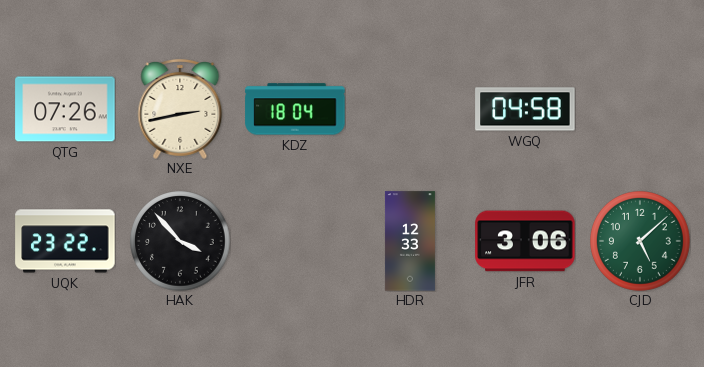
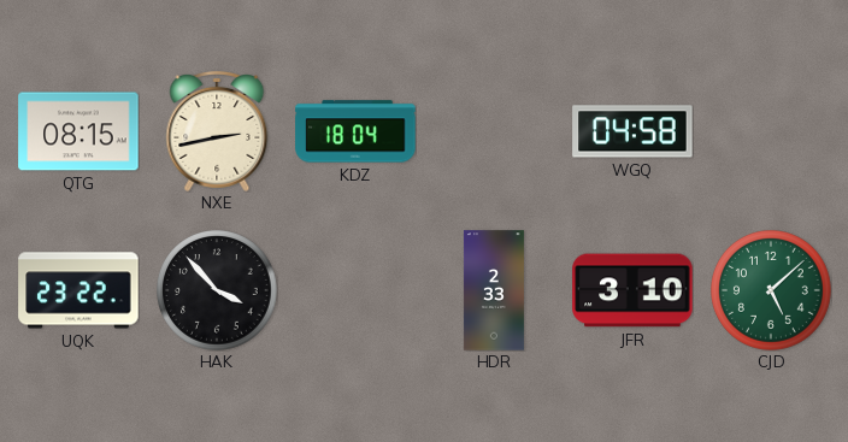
QTG: 07:26 -> 08:15
HDR: 12:33 -> 2:33
JFR: 3:06 -> 3:10
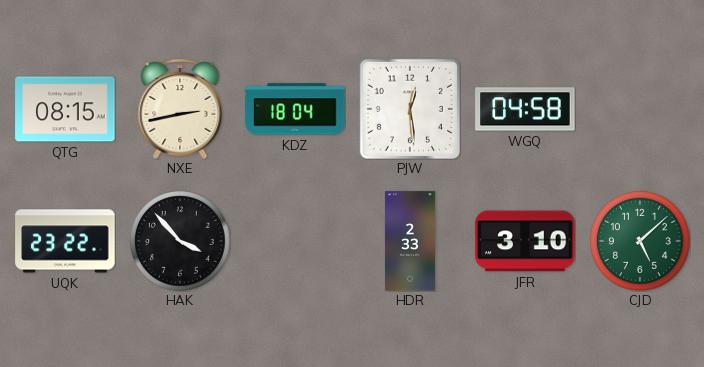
PJW: none -> 12:29
